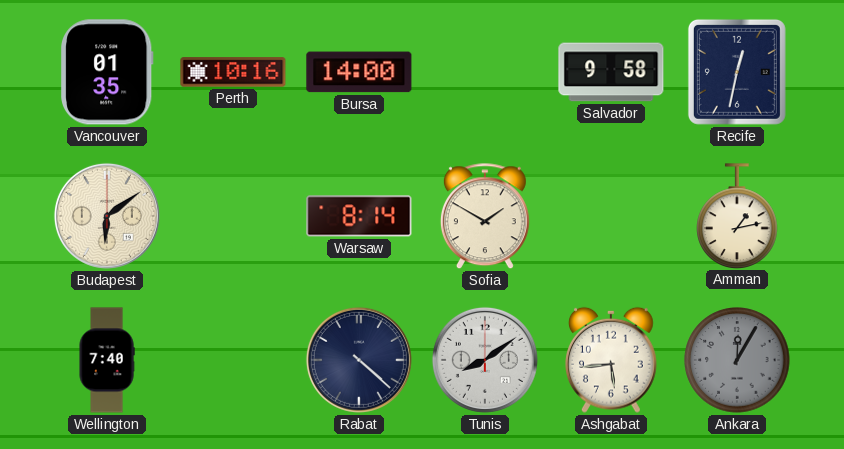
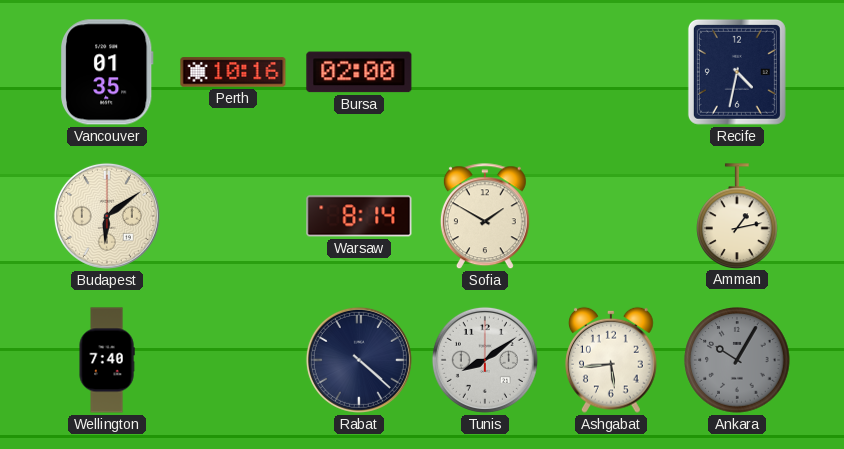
Bursa: 14:00 -> 02:00
Salvador: 9:58 -> none
Recife: 12:32 -> 4:32
Ankara: 12:05 -> 10:05
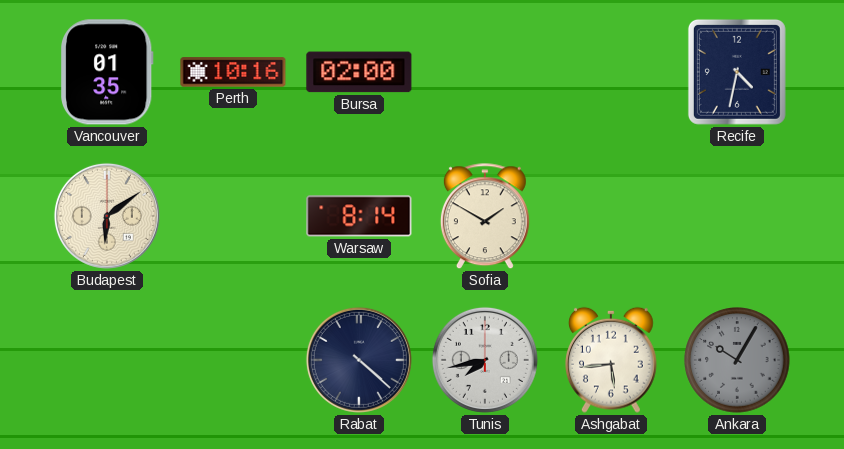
Amman: 1:13 -> none
Wellington: 7:40 -> none
Tunis: 8:09 -> 7:43
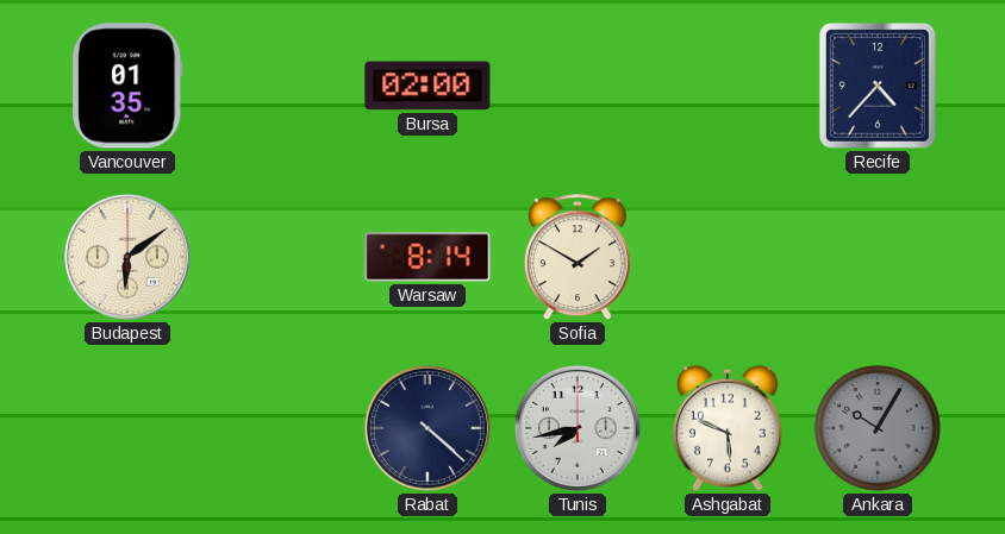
Perth: 10:16 -> none
Recife: 4:32 -> 4:37
Ashgabat: 5:44 -> 5:49
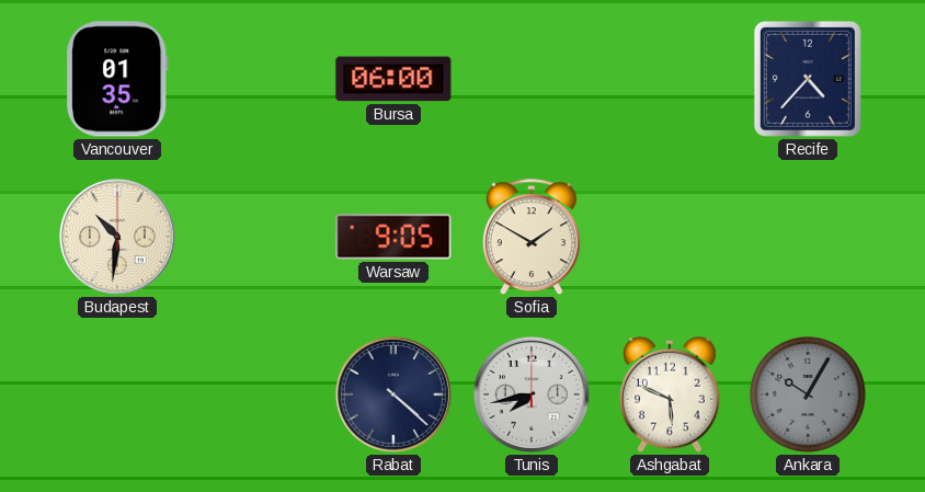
Bursa: 02:00 -> 06:00
Budapest: 6:09 -> 10:31
Warsaw: 8:14 -> 9:05
